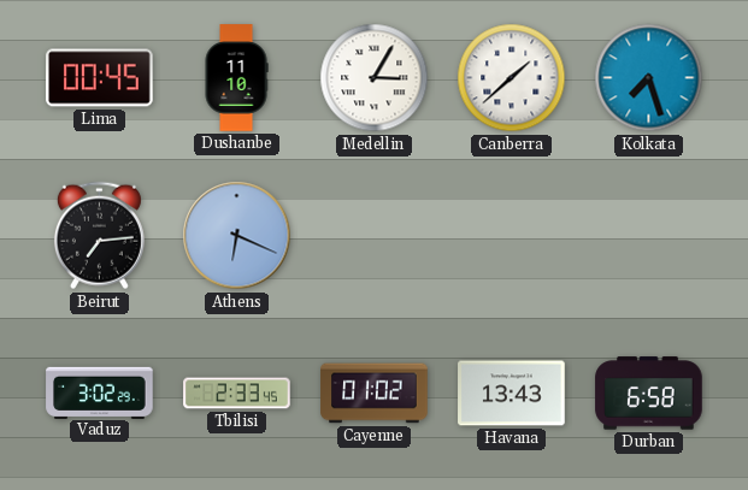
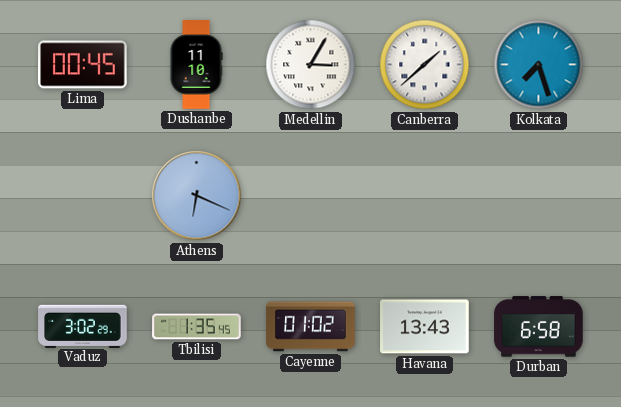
Beirut: 7:14 -> none
Tbilisi: 2:33 -> 1:35
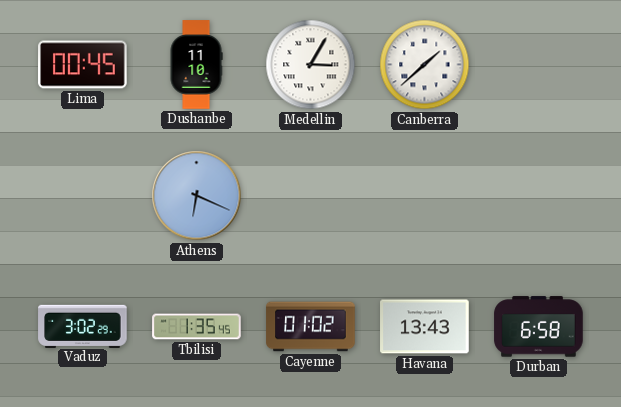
Kolkata: 7:27 -> none
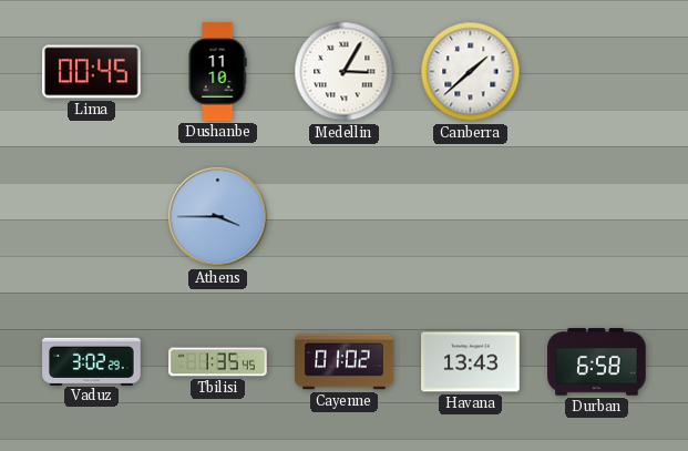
Athens: 6:19 -> 3:45
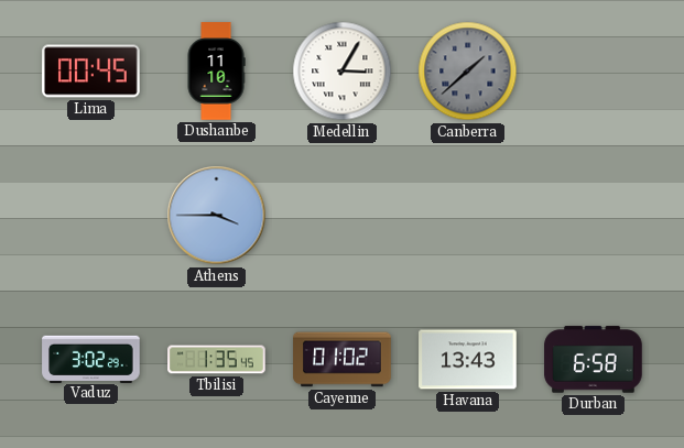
Canberra dial: white -> grey
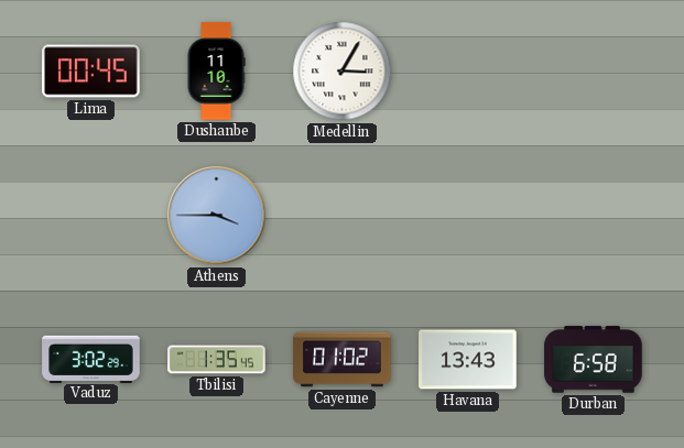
Canberra: 1:38 -> none
